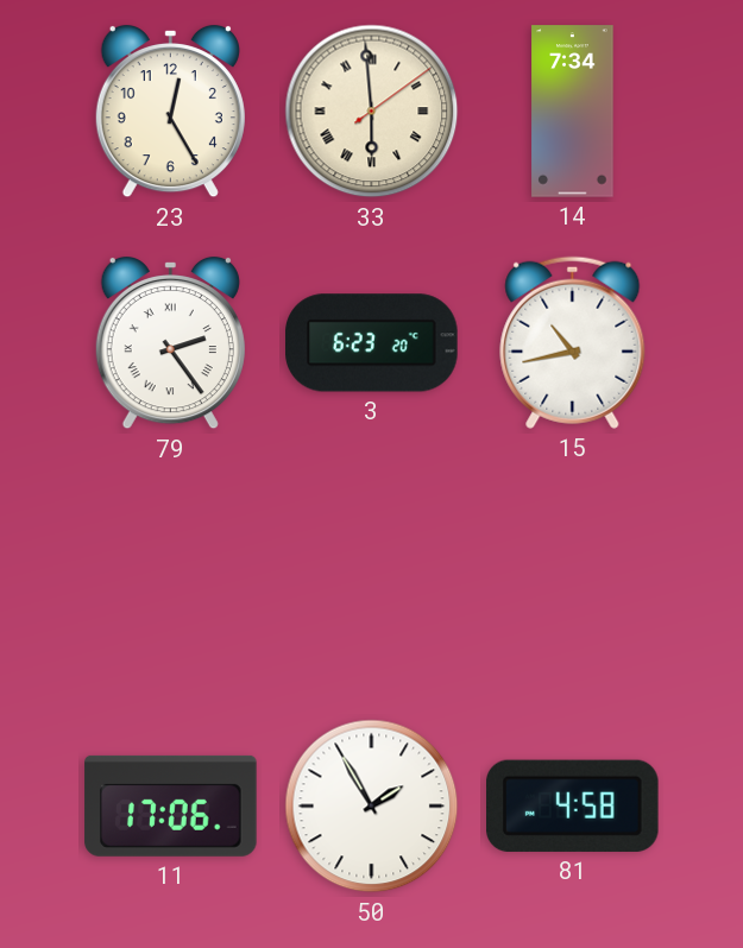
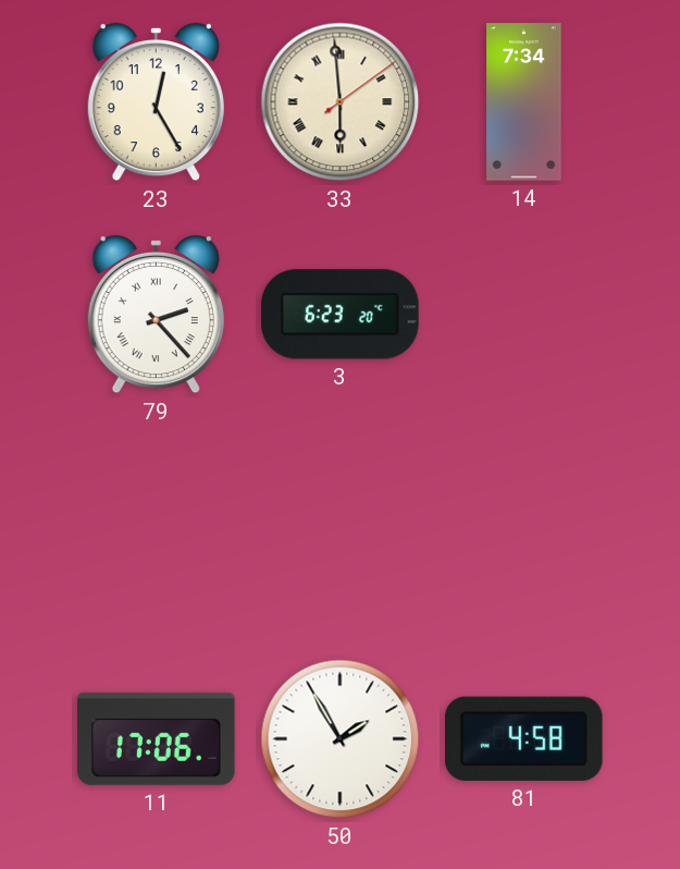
79: 2:24 -> 2:23
15: 10:43 -> none
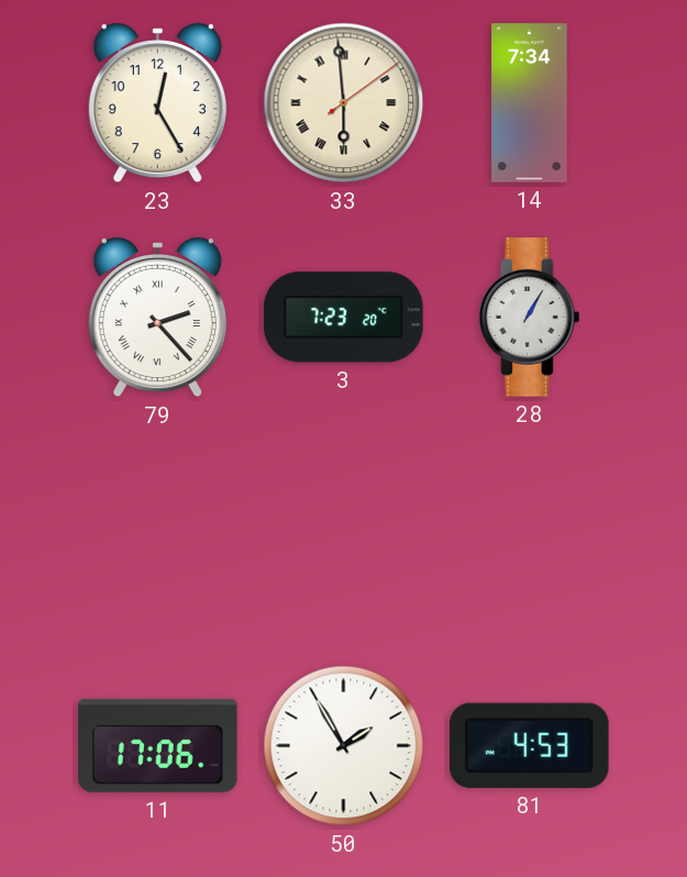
3: 6:23 -> 7:23
28: none -> 1:05
81: 4:58 -> 4:53
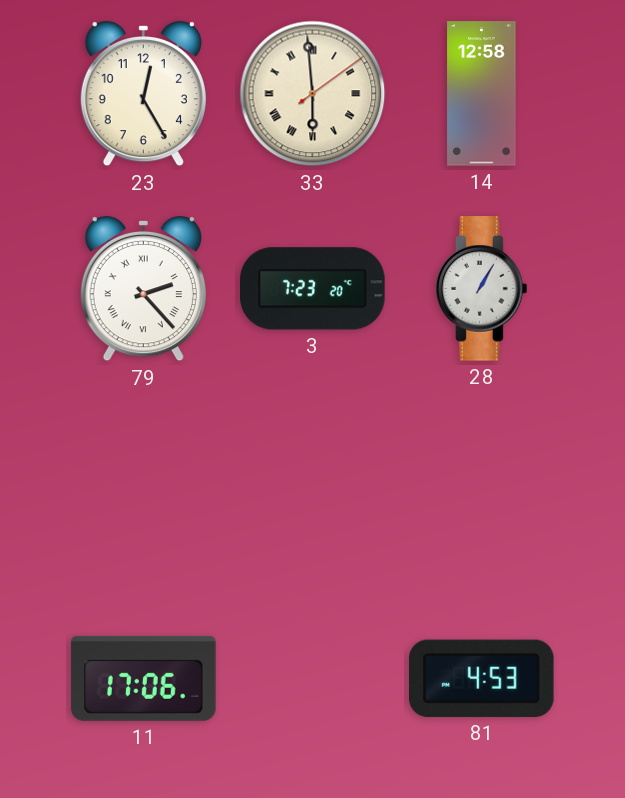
14: 7:34 -> 12:58
50: 1:55 -> none
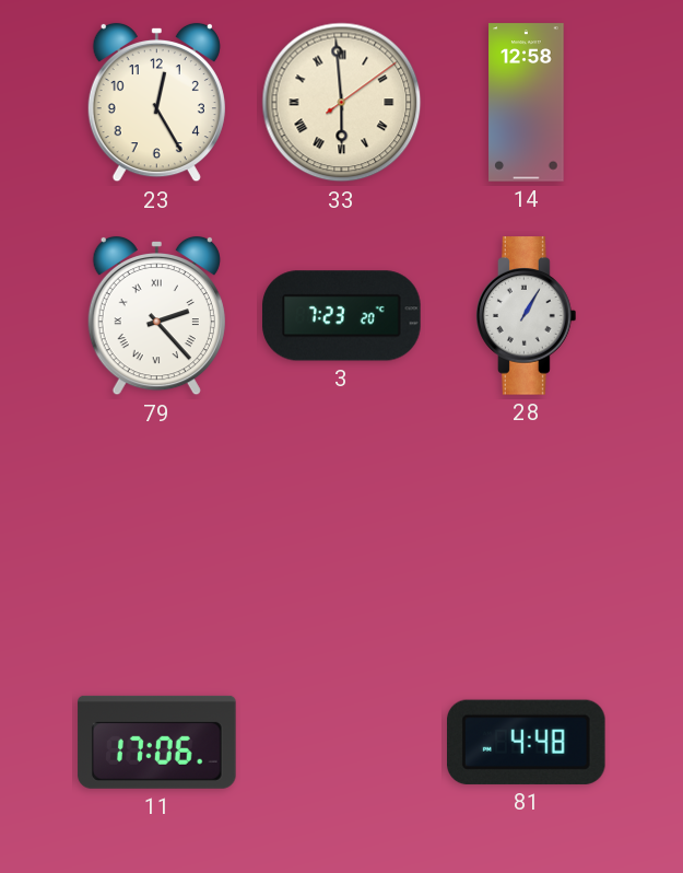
81: 4:53 -> 4:48
